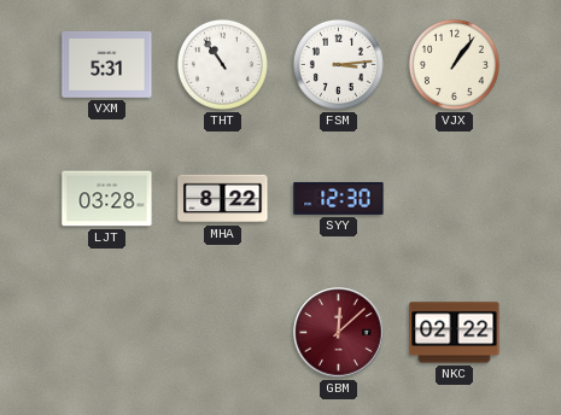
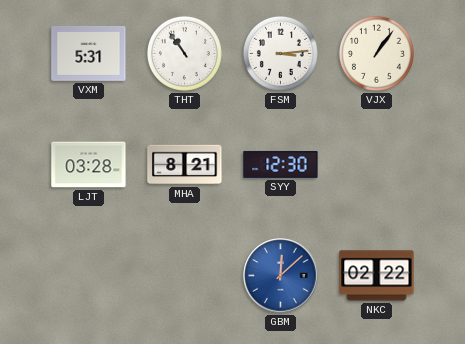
MHA: 8:22 -> 8:21
GBM dial: burgundy -> blue
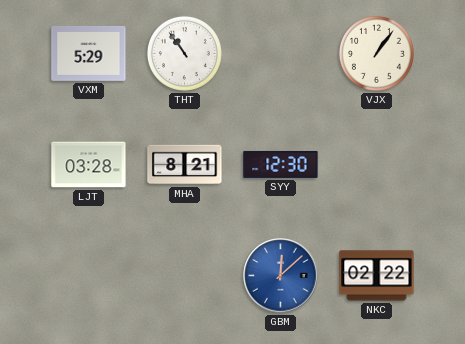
VXM: 5:31 -> 5:29
FSM: 3:14 -> none
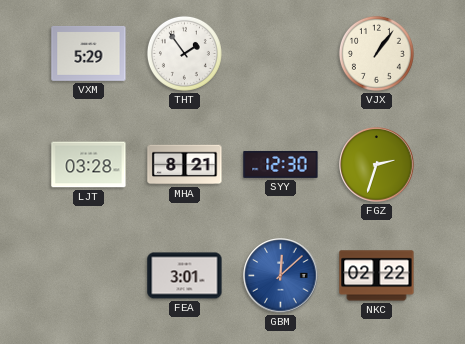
THT: 10:54 -> 1:54
FGZ: none -> 2:33
FEA: none -> 3:01
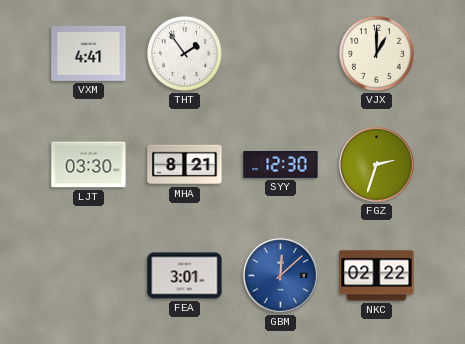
VXM: 5:29 -> 4:41
VJX: 1:06 -> 1:00
LJT: 03:28 -> 03:30
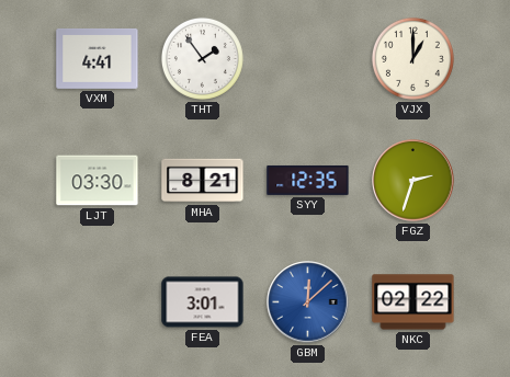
SYY: 12:30 -> 12:35
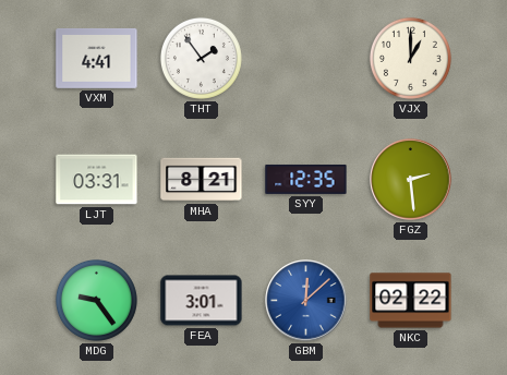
LJT: 03:30 -> 03:31
FGZ: 2:33 -> 2:29
MDG: none -> 9:24
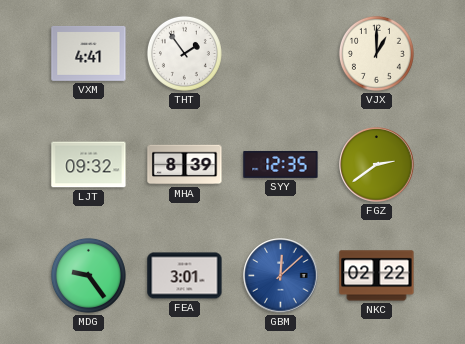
LJT: 03:31 -> 09:32
MHA: 8:21 -> 8:39
FGZ: 2:29 -> 2:39
